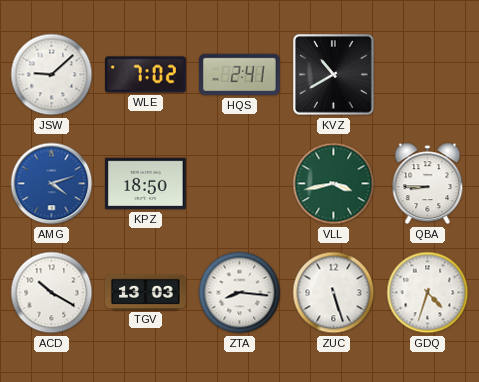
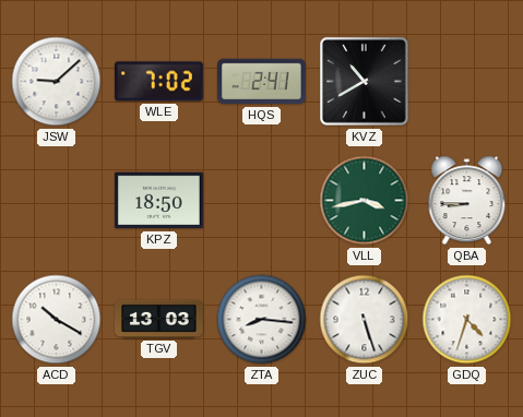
AMG: 4:12 -> none
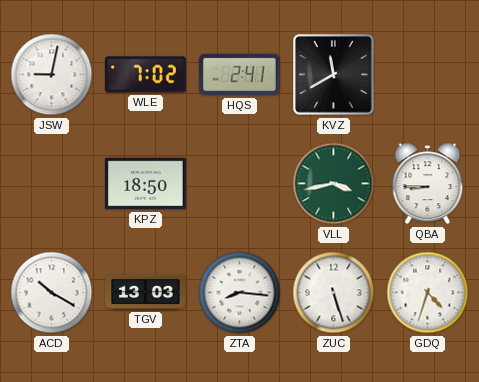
JSW: 9:08 -> 9:02
KVZ: 10:40 -> 11:40
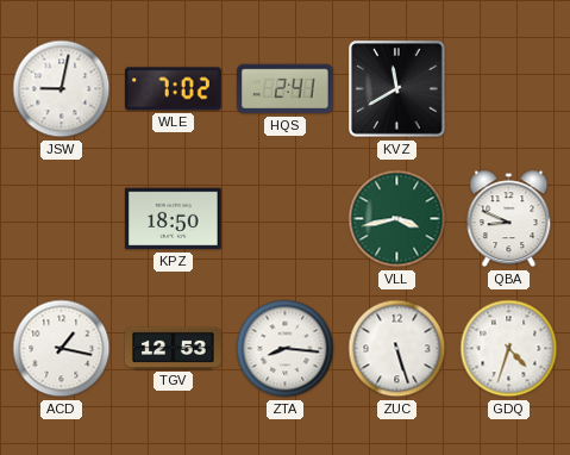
QBA: 8:45 -> 8:49
ACD: 10:20 -> 1:17
TGV: 13:03 -> 12:53
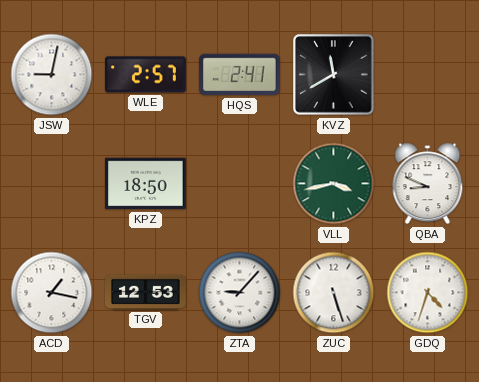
WLE: 7:02 -> 2:57
ZTA: 8:16 -> 9:07
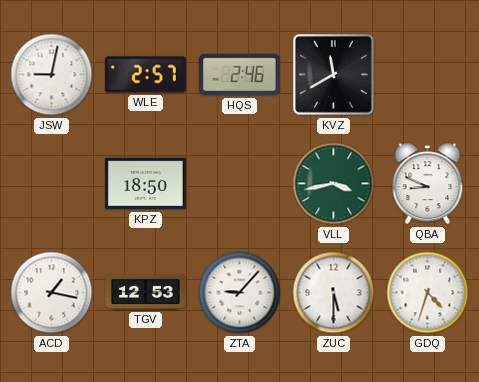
HQS: 2:41 -> 2:46
ZUC: 5:27 -> 5:30
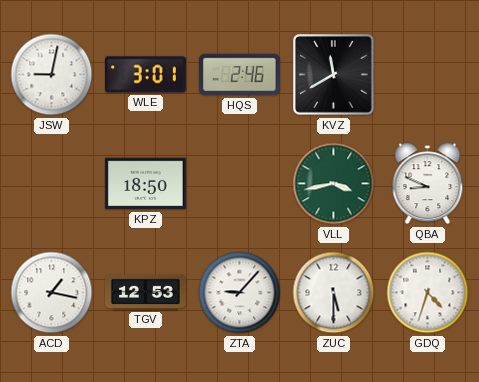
WLE: 2:57 -> 3:01
